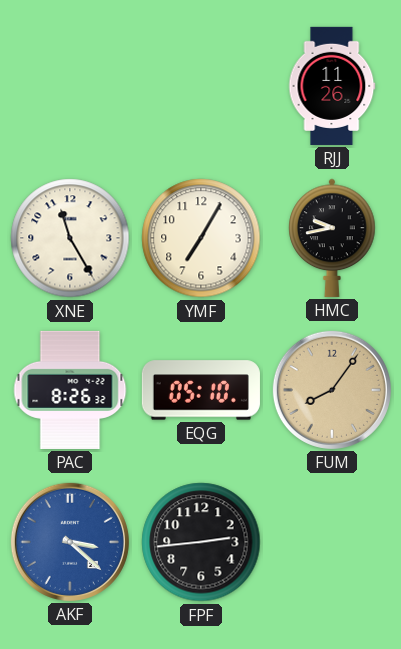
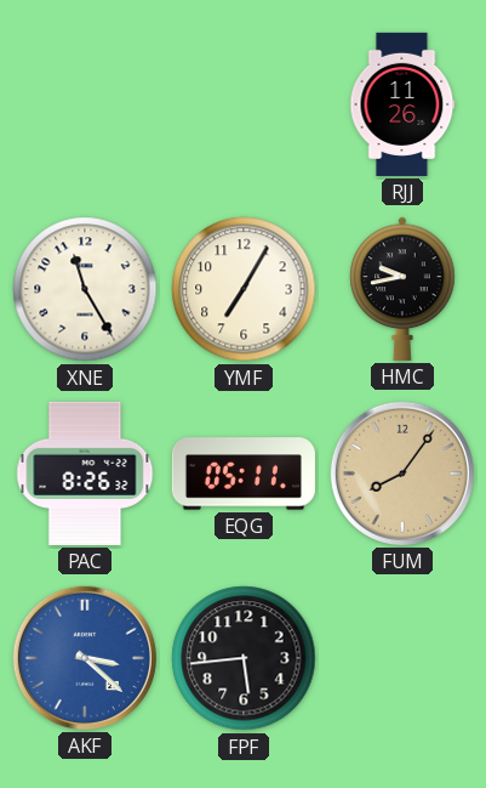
EQG: 05:10 -> 05:11
FPF: 2:44 -> 5:44
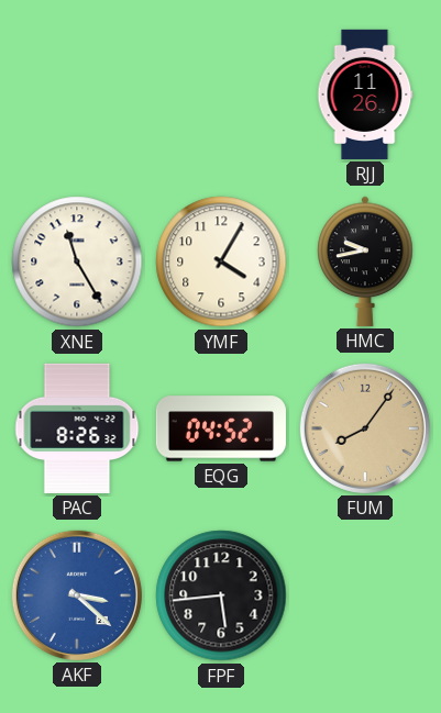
YMF: 7:05 -> 4:05
EQG: 05:11 -> 04:52
